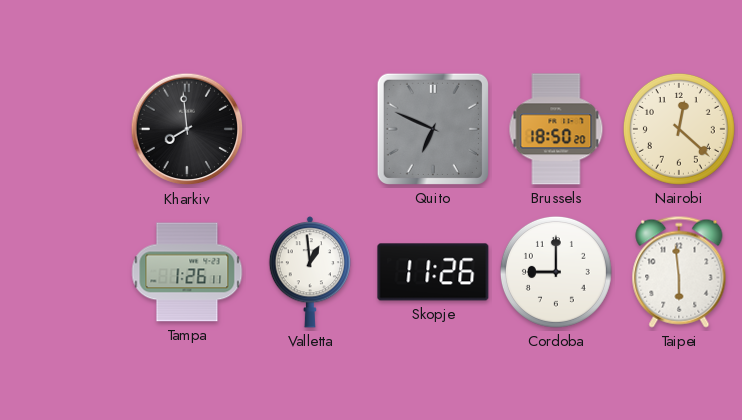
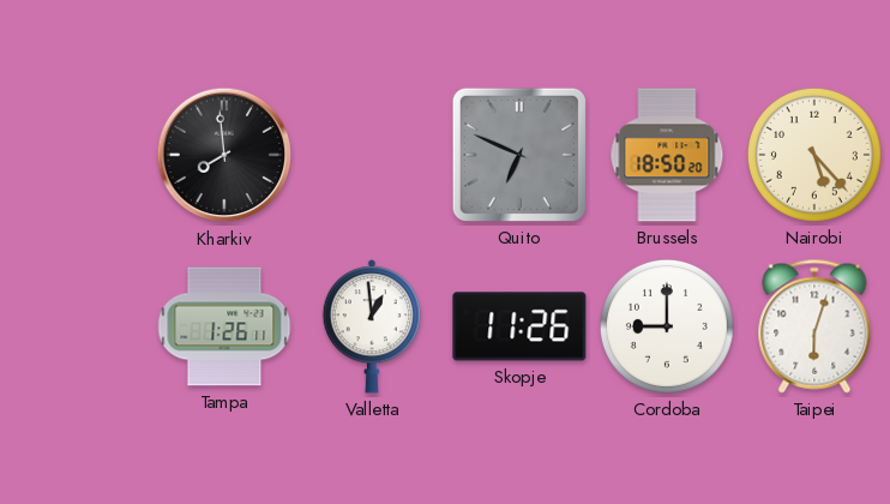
Nairobi: 12:22 -> 5:23
Taipei: 5:59 -> 6:03
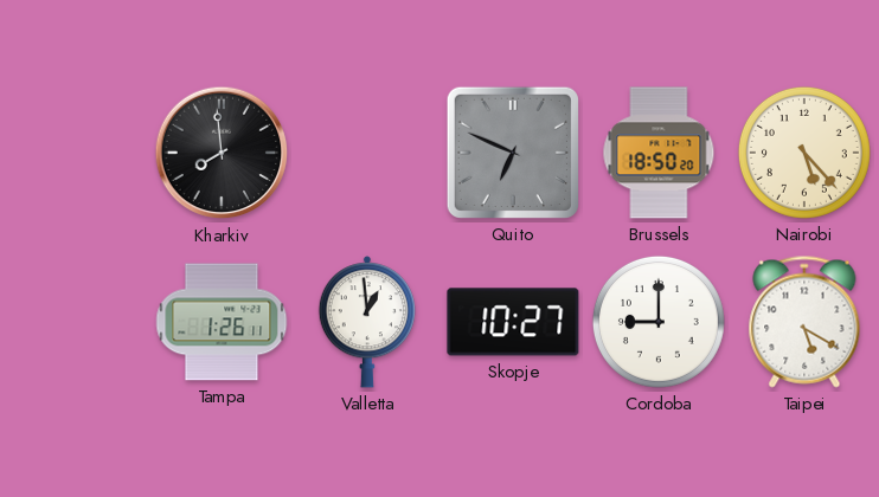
Skopje: 11:26 -> 10:27
Taipei: 6:03 -> 5:20
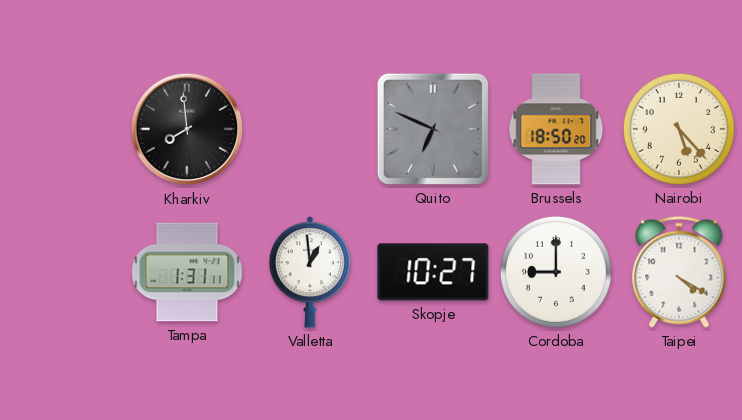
Tampa: 1:26 -> 1:31
Taipei: 5:20 -> 4:20
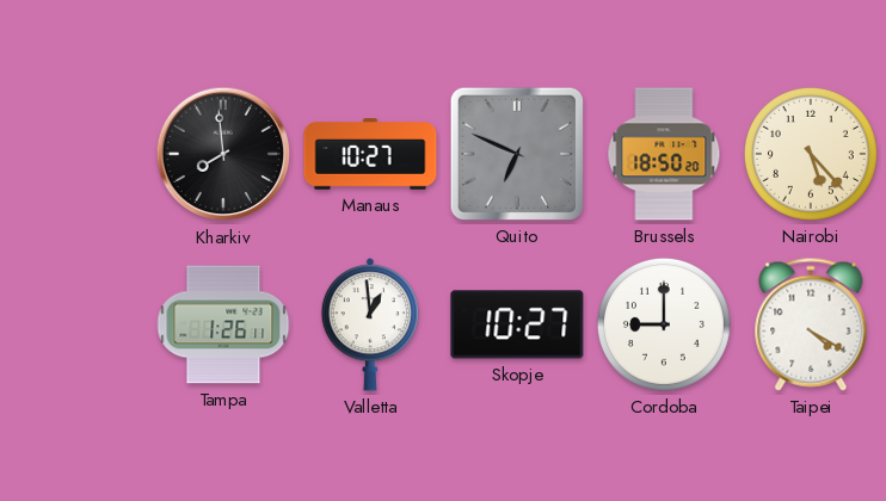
Manaus: none -> 10:27
Tampa: 1:31 -> 1:26
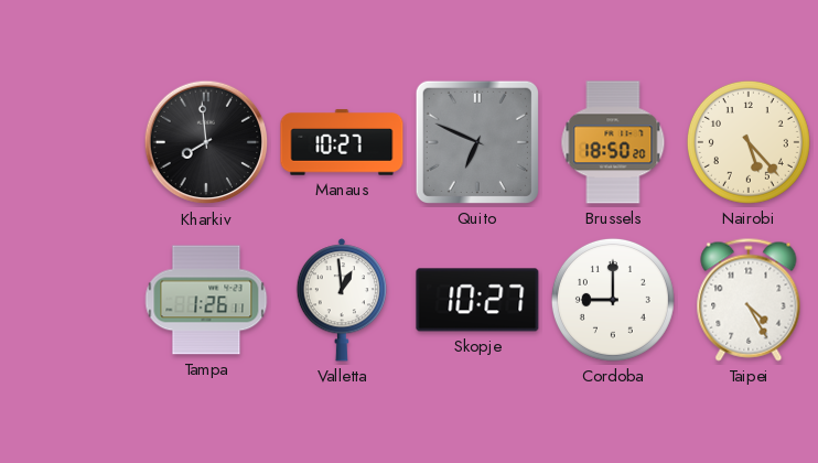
Taipei: 4:20 -> 4:25
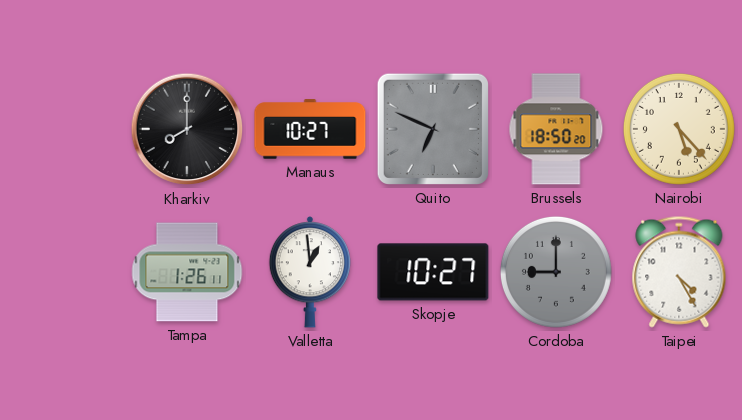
Kharkiv: 7:59 -> 8:00
Cordoba dial: white -> grey
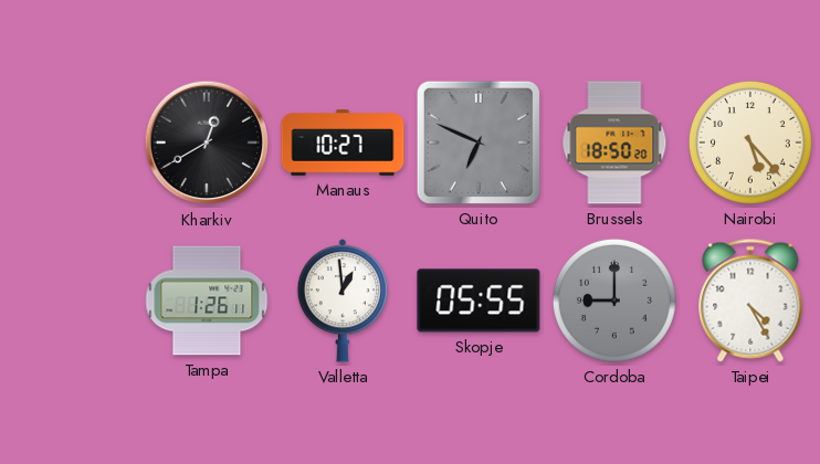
Kharkiv: 8:00 -> 12:40
Skopje: 10:27 -> 05:55
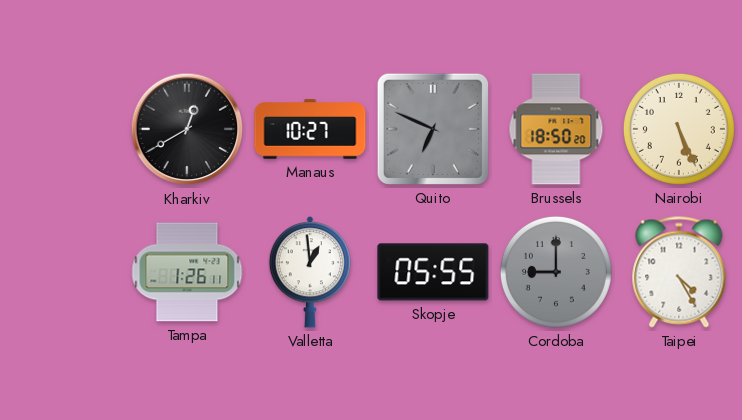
Nairobi: 5:23 -> 5:26
